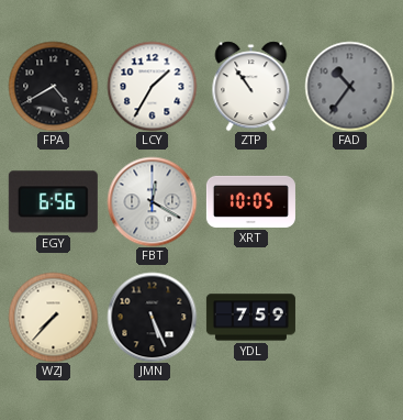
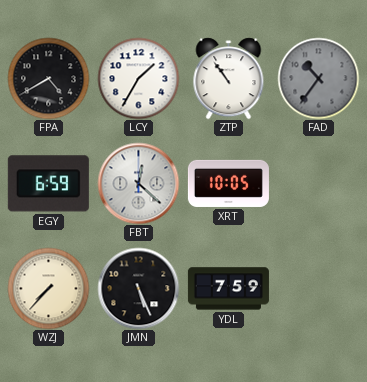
EGY: 6:56 -> 6:59
FBT: 12:20 -> 12:22
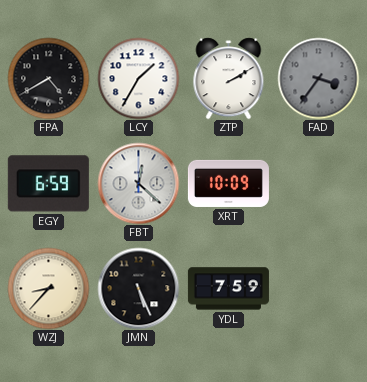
ZTP: 10:54 -> 2:10
FAD: 10:36 -> 3:36
XRT: 10:05 -> 10:09
WZJ: 7:37 -> 8:37
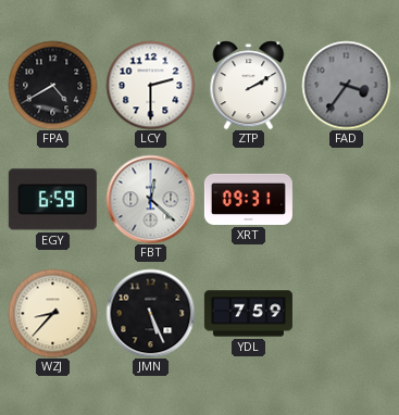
LCY: 1:35 -> 2:30
XRT: 10:09 -> 09:31
